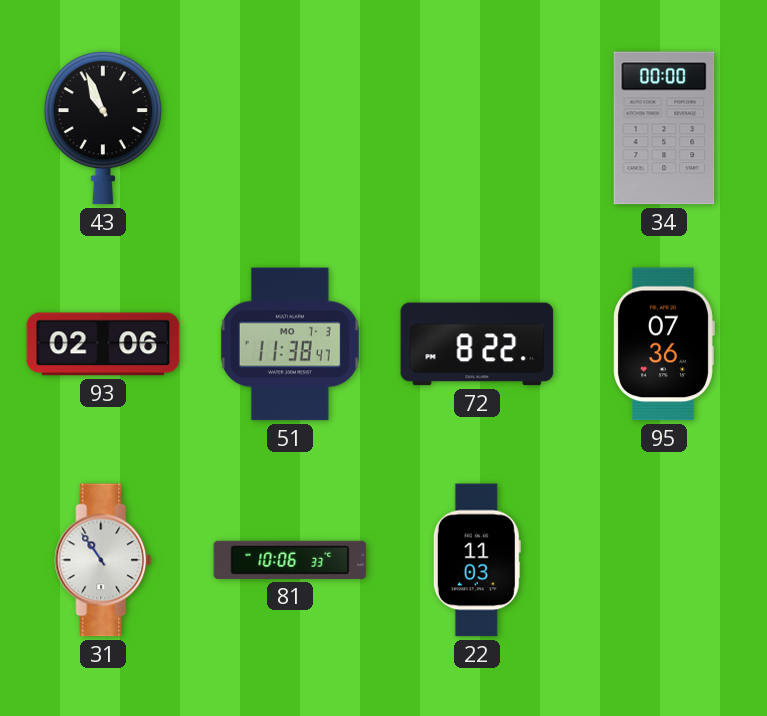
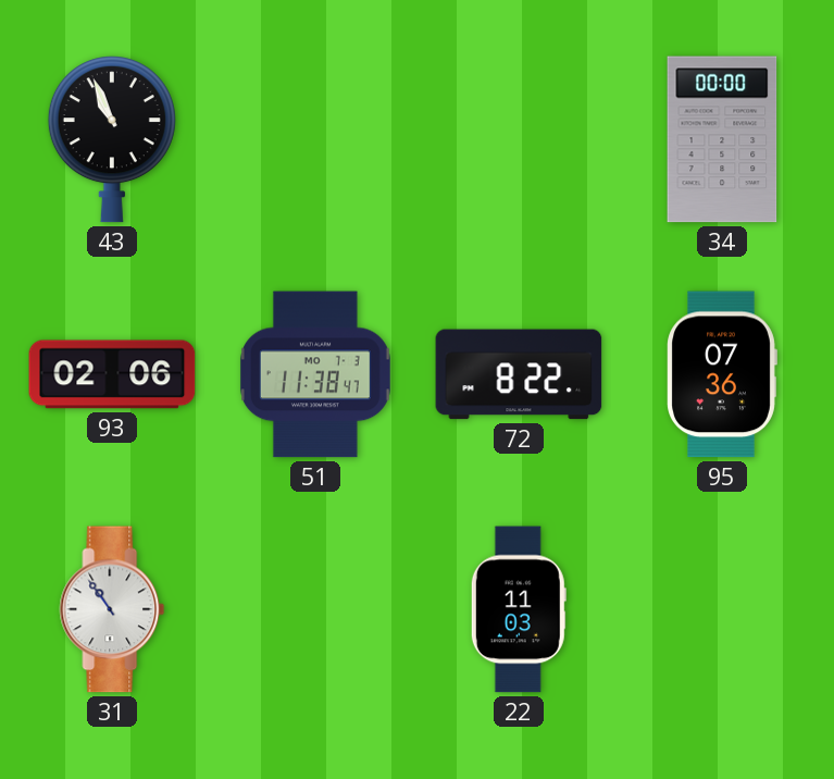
81: 10:06 -> none
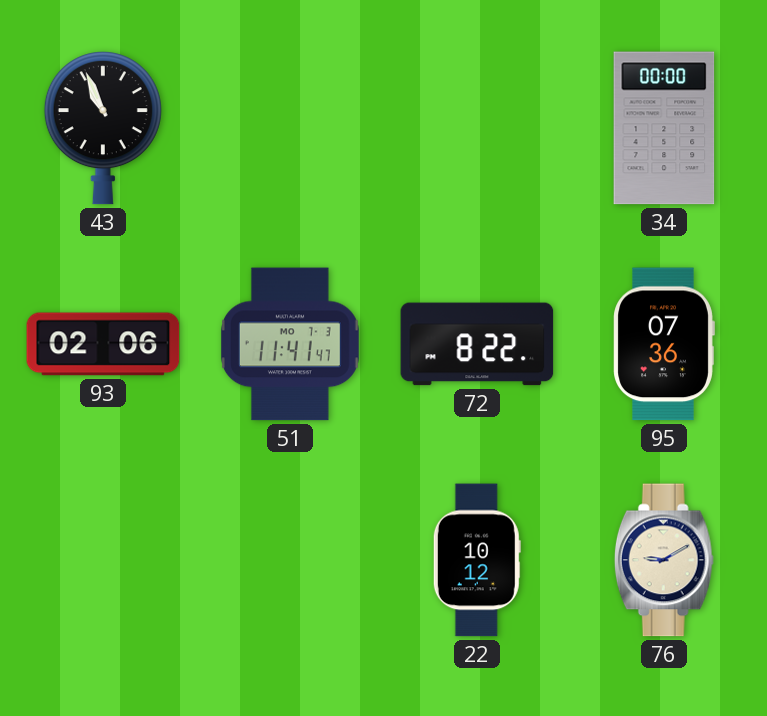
51: 11:38 -> 11:41
31: 10:54 -> none
22: 11:03 -> 10:12
76: none -> 9:10
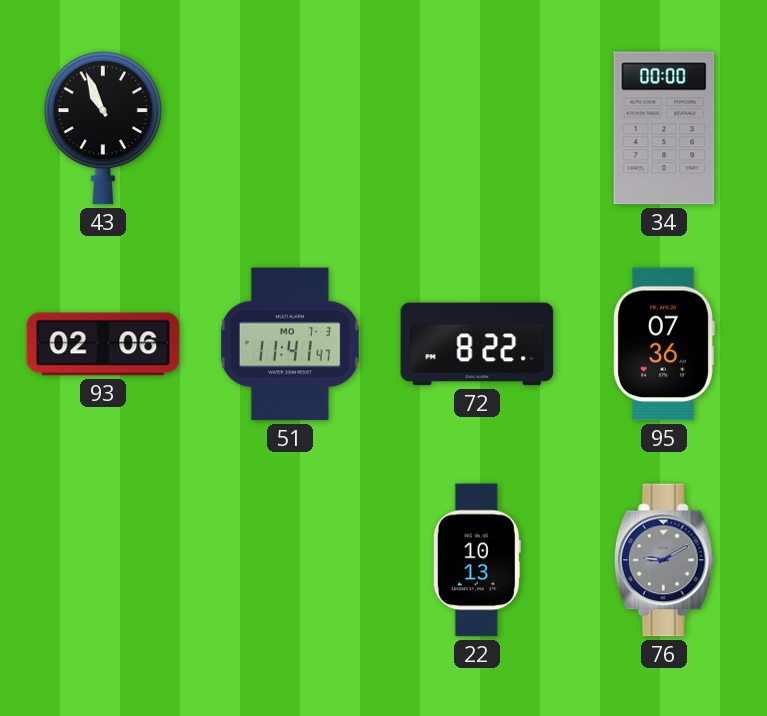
22: 10:12 -> 10:13
76 dial: cream -> grey
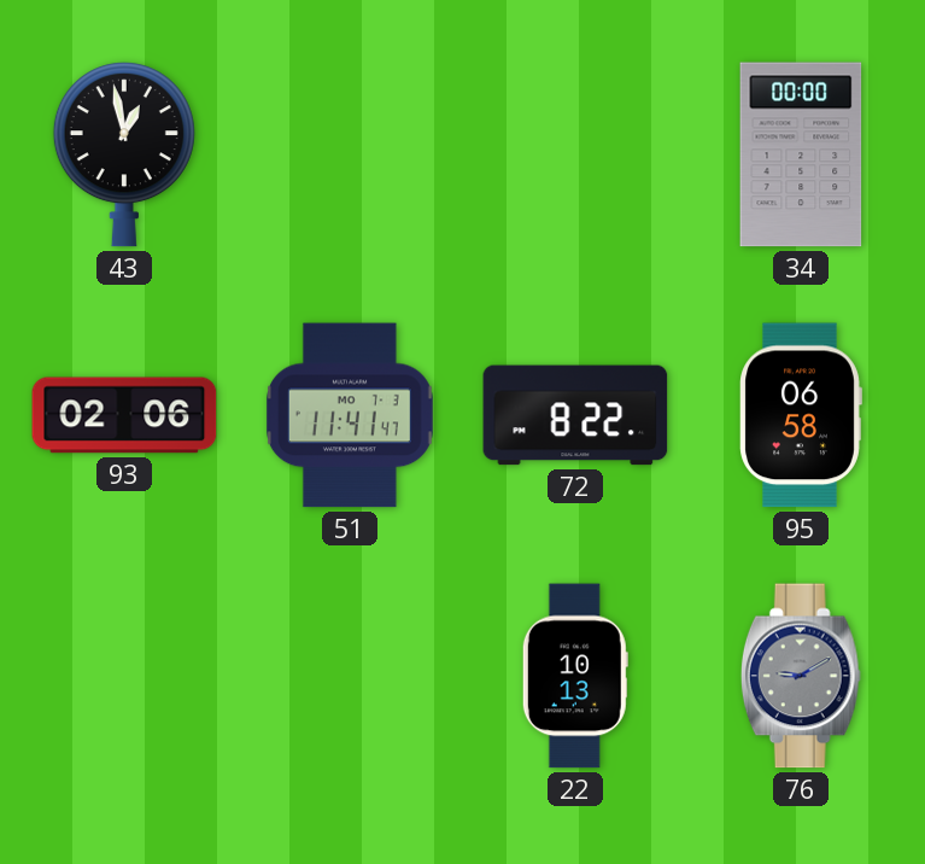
43: 10:56 -> 12:58
95: 07:36 -> 06:58
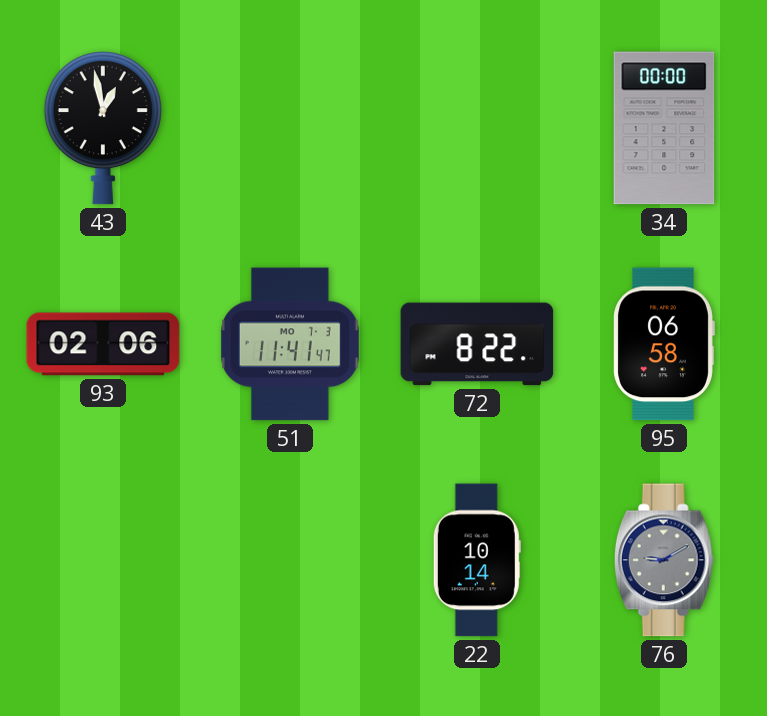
22: 10:13 -> 10:14
